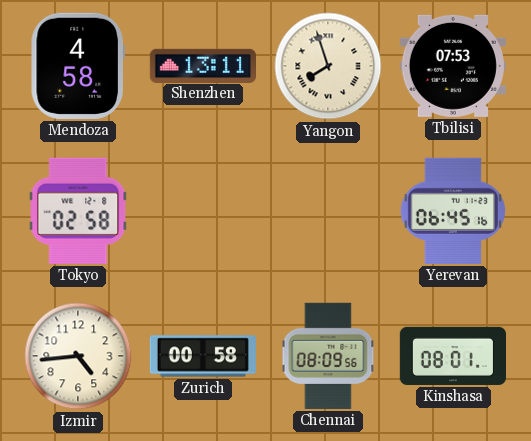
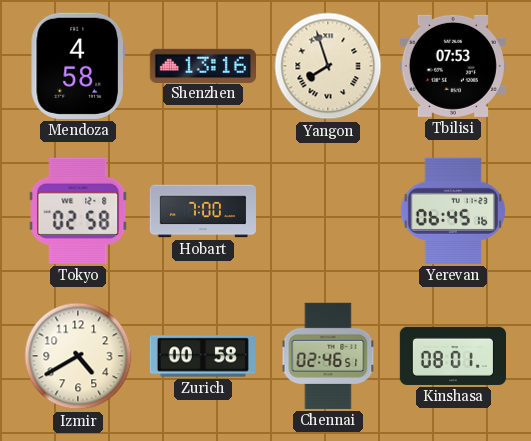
Shenzhen: 13:11 -> 13:16
Hobart: none -> 7:00
Izmir: 4:44 -> 4:40
Chennai: 08:09 -> 02:46
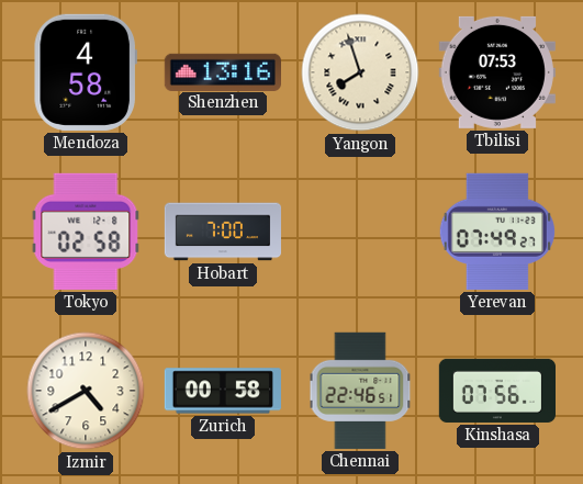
Yerevan: 06:45 -> 07:49
Chennai: 02:46 -> 22:46
Kinshasa: 08:01 -> 07:56
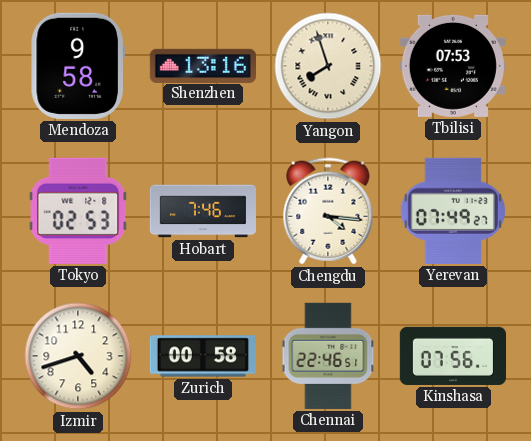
Mendoza: 4:58 -> 9:58
Tokyo: 02:58 -> 02:53
Hobart: 7:00 -> 7:46
Chengdu: none -> 4:16
Izmir: 4:40 -> 4:42
